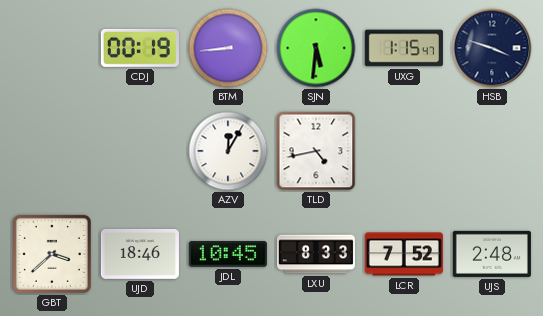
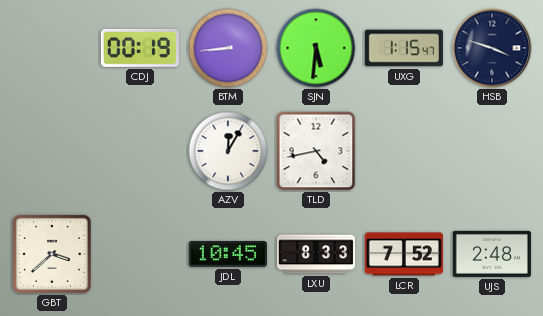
UJD: 18:46 -> none
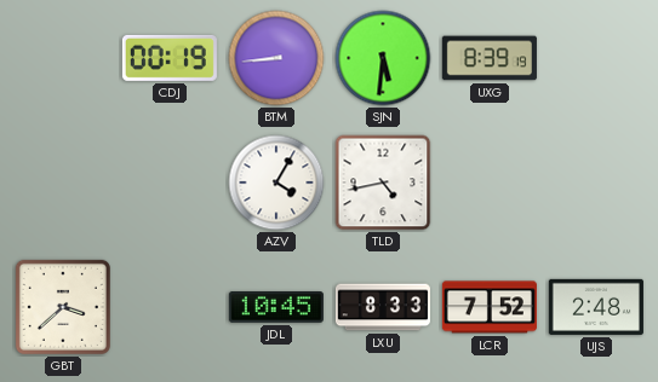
UXG: 1:15 -> 8:39
HSB: 3:48 -> none
AZV: 12:05 -> 4:05
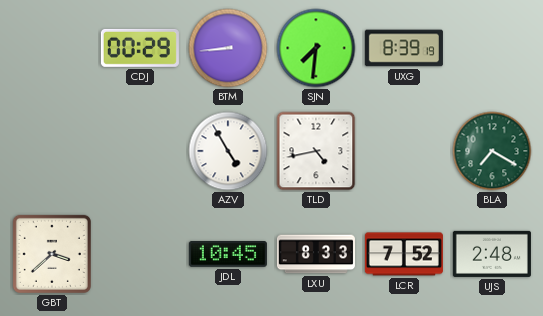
CDJ: 00:19 -> 00:29
SJN: 5:31 -> 7:31
AZV: 4:05 -> 4:55
BLA: none -> 7:20
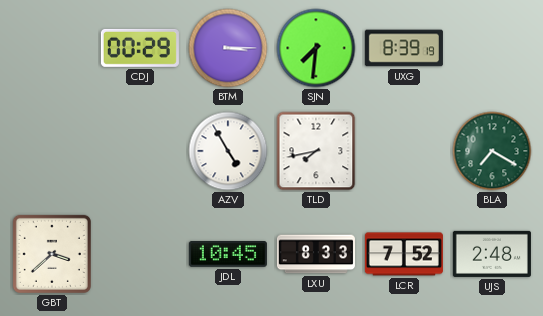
BTM: 8:44 -> 3:15
TLD: 4:43 -> 7:43
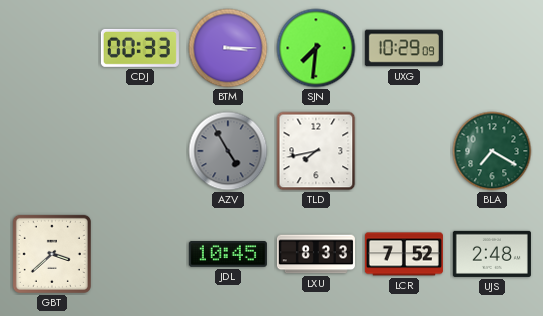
CDJ: 00:29 -> 00:33
UXG: 8:39 -> 10:29
AZV dial: white -> grey
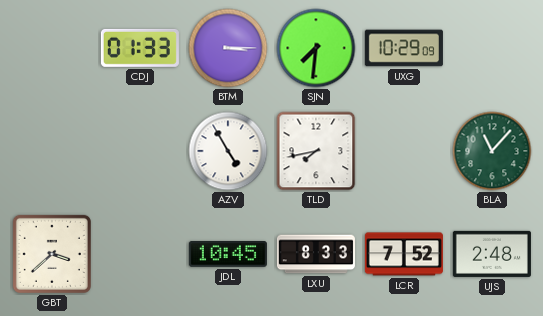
CDJ: 00:33 -> 01:33
AZV dial: grey -> white
BLA: 7:20 -> 11:07
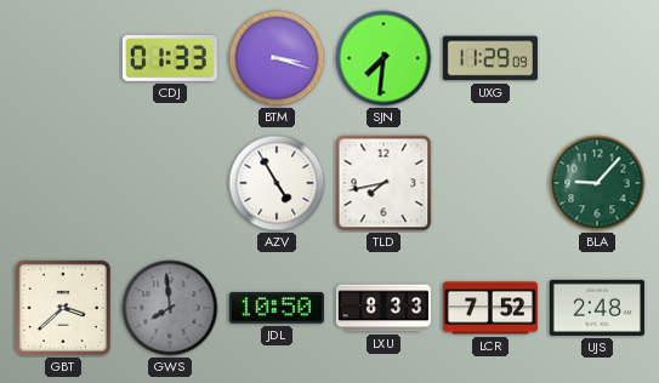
BTM: 3:15 -> 3:18
UXG: 10:29 -> 11:29
BLA: 11:07 -> 9:07
GWS: none -> 7:59
JDL: 10:45 -> 10:50
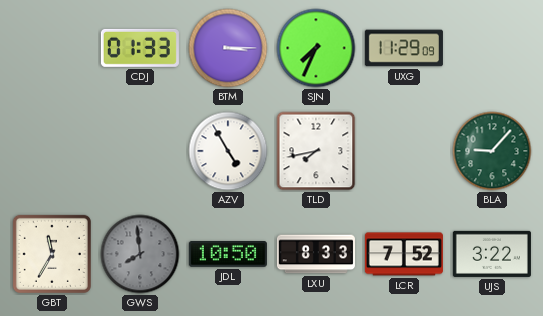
BTM: 3:18 -> 3:15
SJN: 7:31 -> 7:34
GBT: 3:38 -> 11:35
UJS: 2:48 -> 3:22
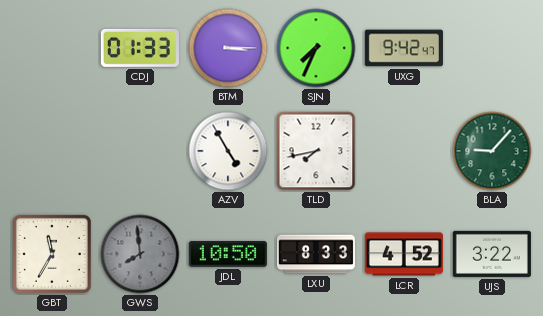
UXG: 11:29 -> 9:42
LCR: 7:52 -> 4:52
